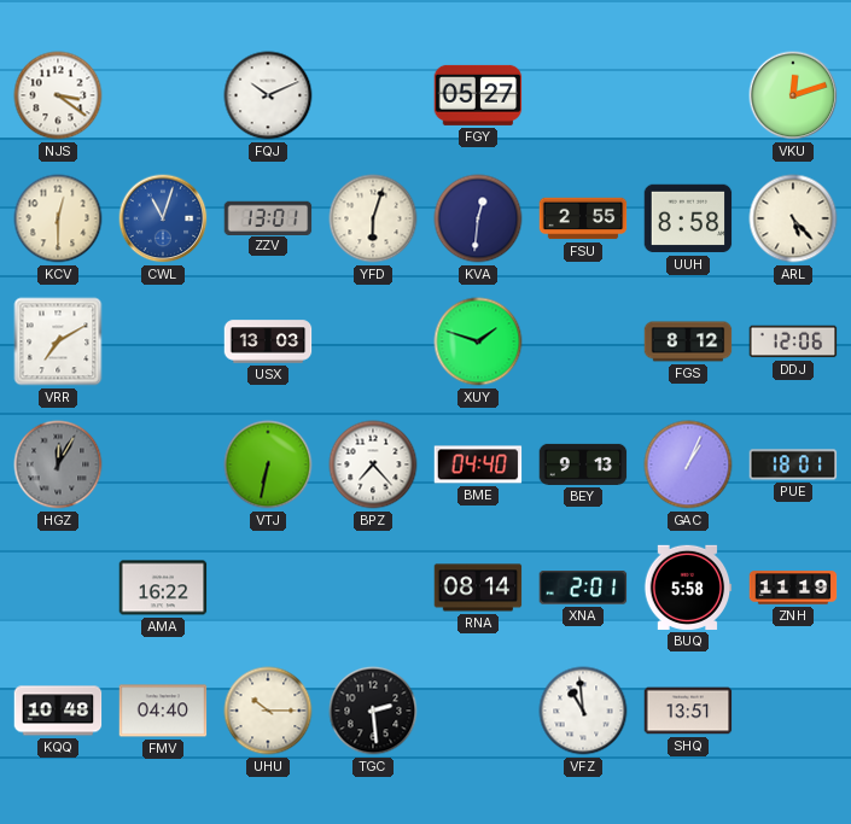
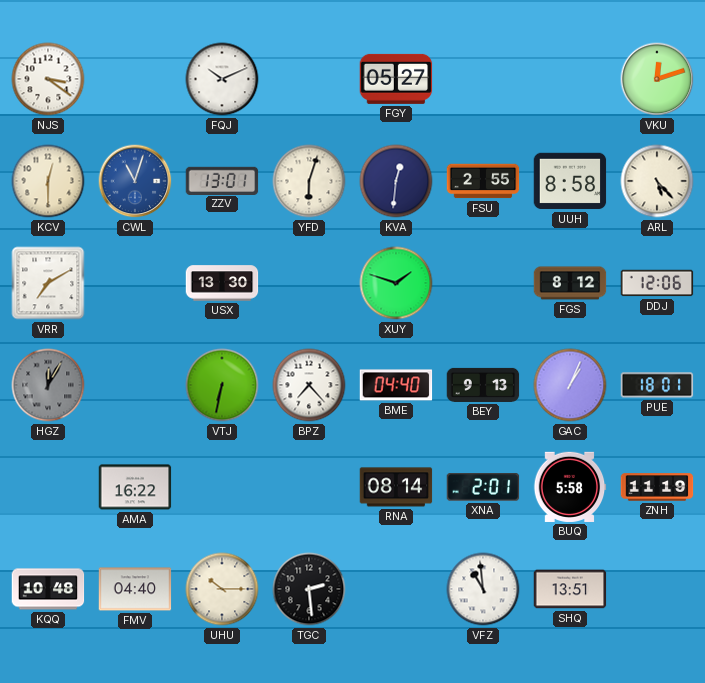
USX: 13:03 -> 13:30
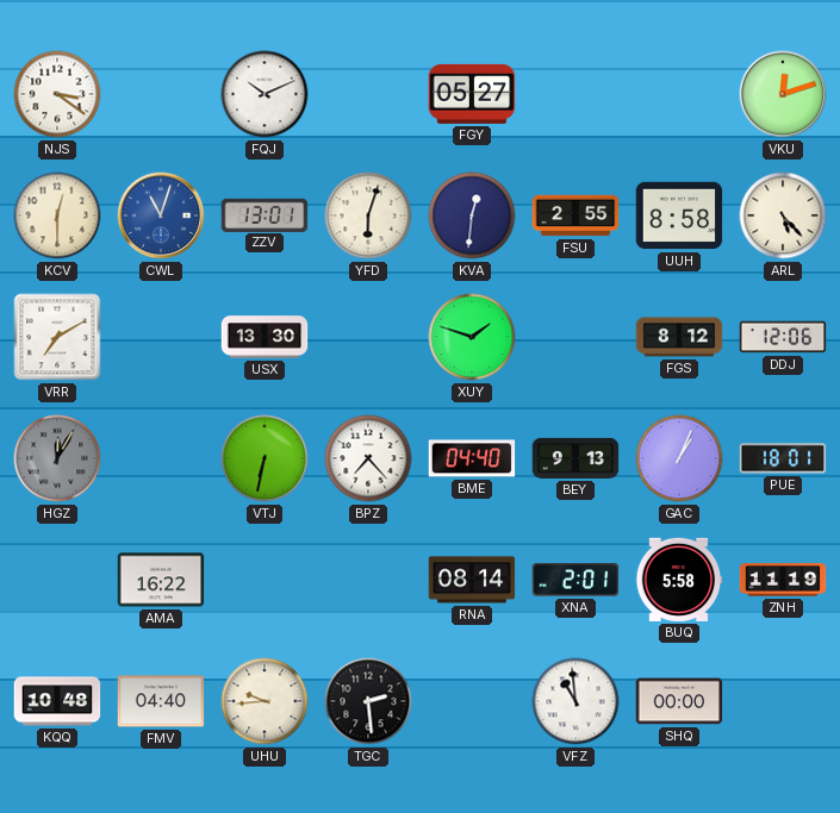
UHU: 10:15 -> 9:44
SHQ: 13:51 -> 00:00
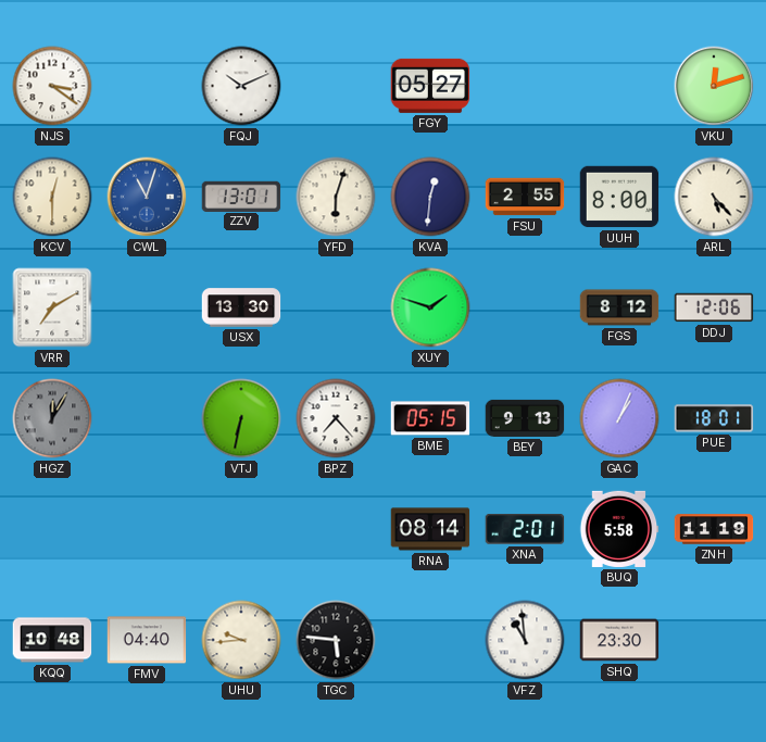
UUH: 8:58 -> 8:00
BME: 04:40 -> 05:15
AMA: 16:22 -> none
TGC: 2:29 -> 5:46
SHQ: 00:00 -> 23:30
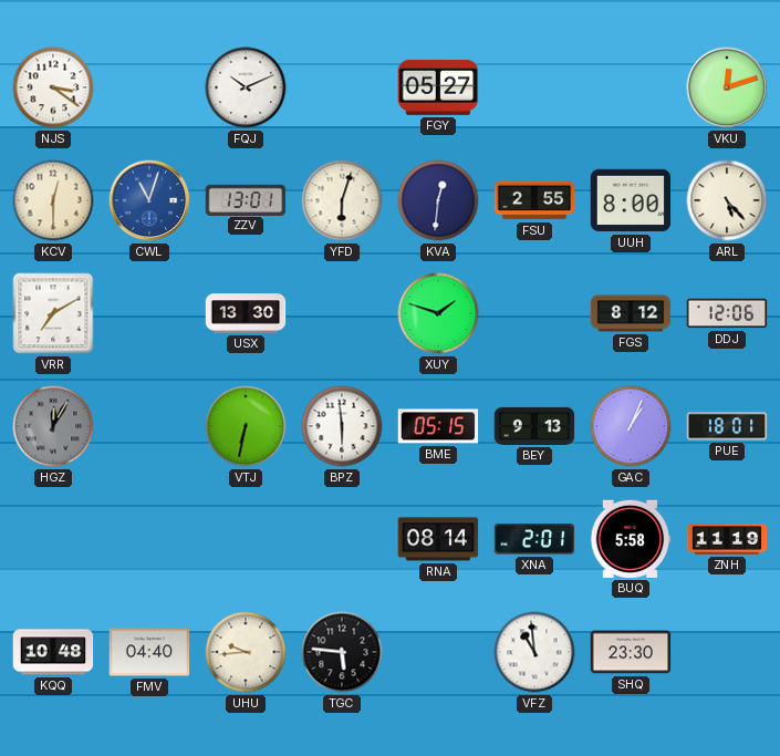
BPZ: 7:23 -> 5:59
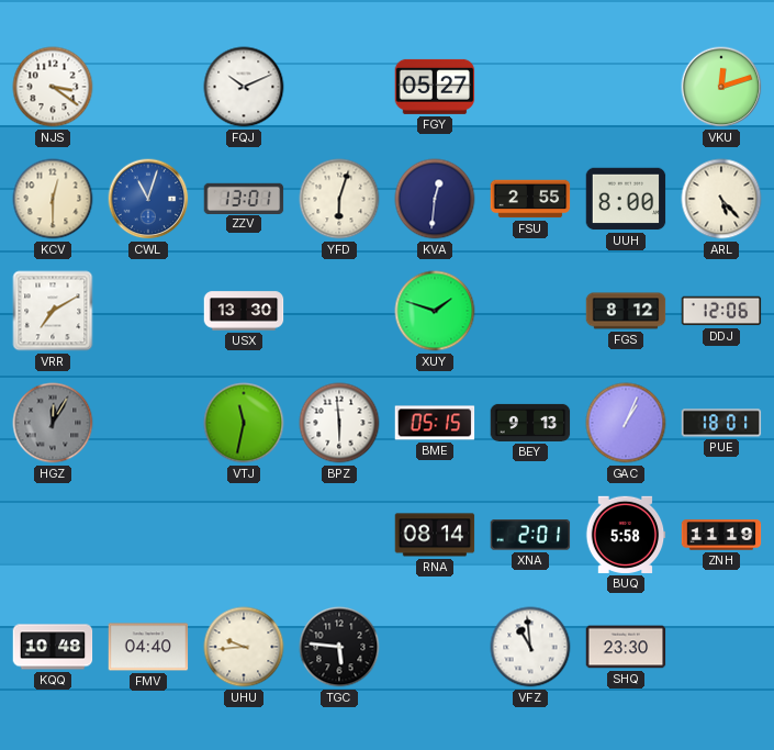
VTJ: 6:32 -> 11:32
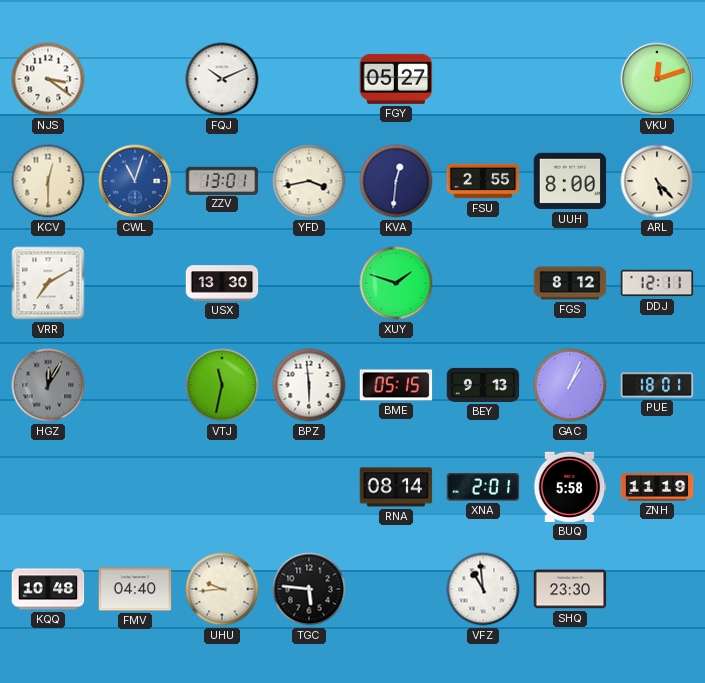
YFD: 6:03 -> 3:43
DDJ: 12:06 -> 12:11
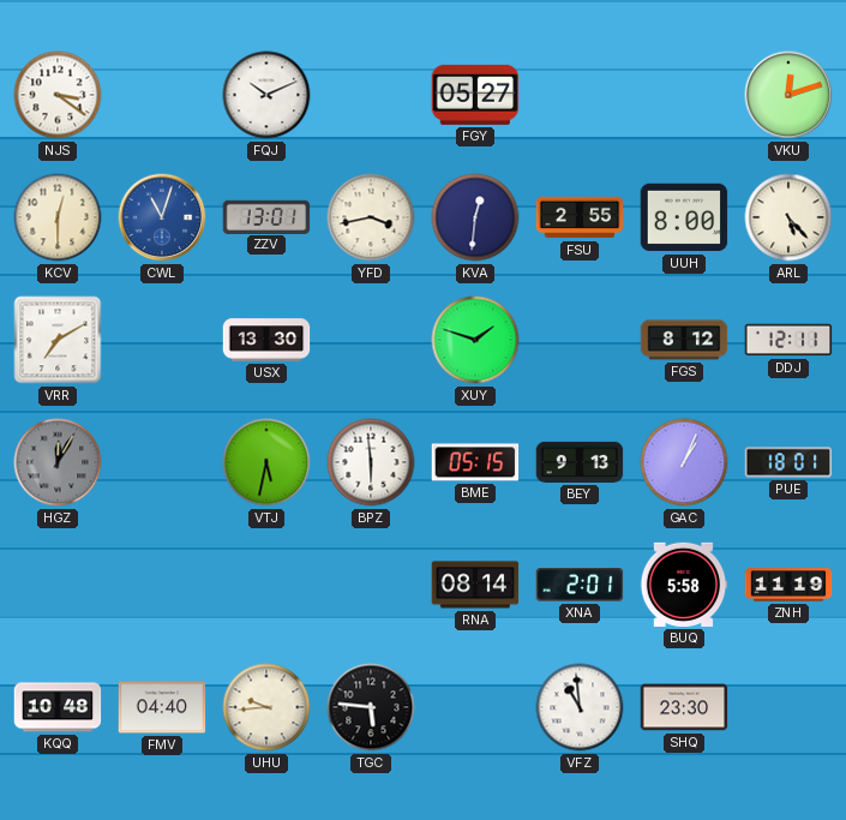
VTJ: 11:32 -> 5:32
